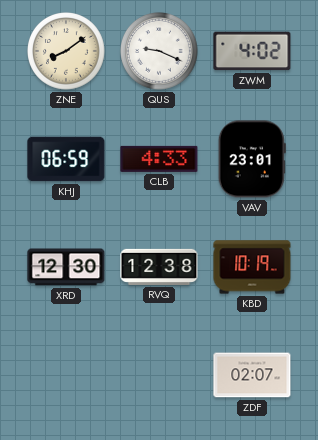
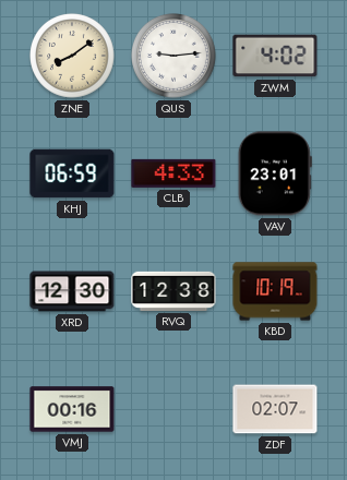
QUS: 9:19 -> 9:14
VMJ: none -> 00:16
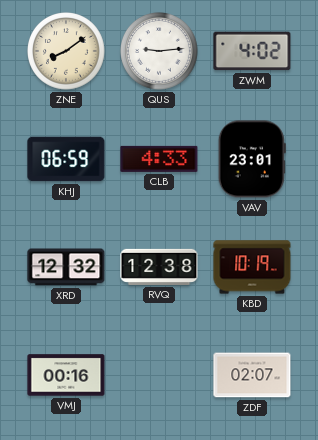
XRD: 12:30 -> 12:32
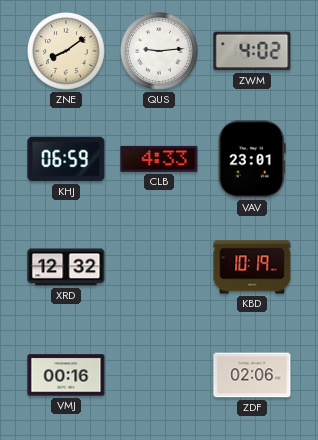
RVQ: 12:38 -> none
ZDF: 02:07 -> 02:06
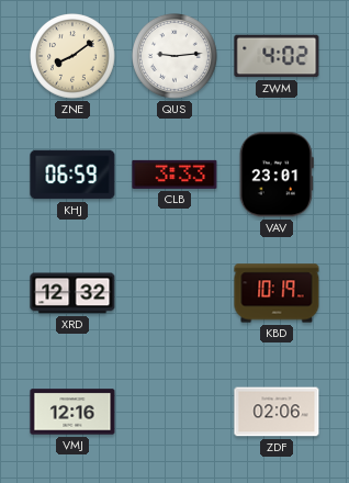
CLB: 4:33 -> 3:33
VMJ: 00:16 -> 12:16
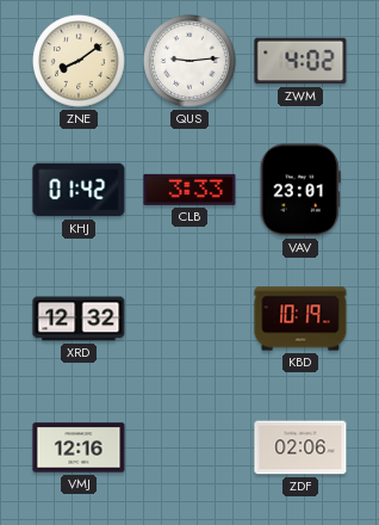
KHJ: 06:59 -> 01:42
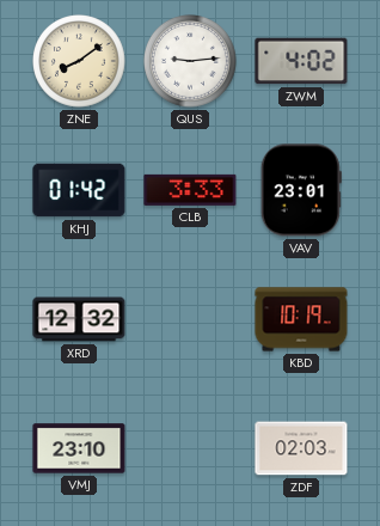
VMJ: 12:16 -> 23:10
ZDF: 02:06 -> 02:03
